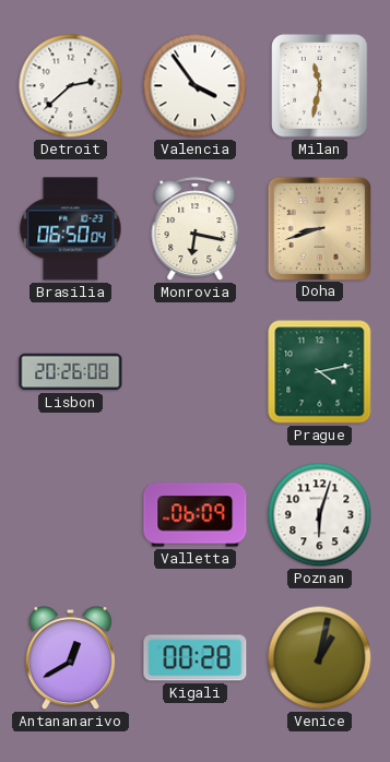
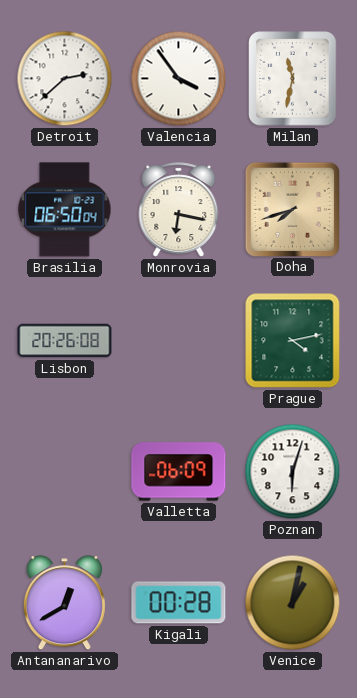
Doha: 8:42 -> 7:42
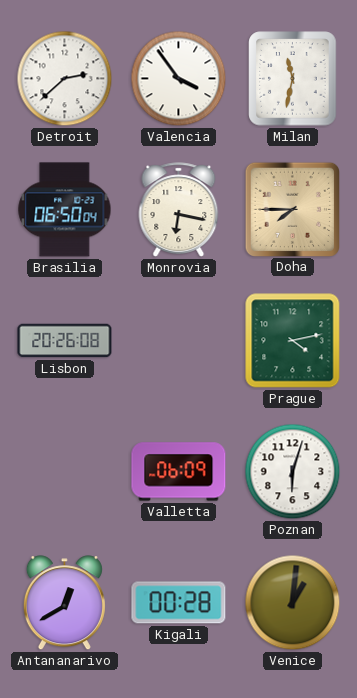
Doha: 7:42 -> 7:45
Venice: 1:02 -> 1:01
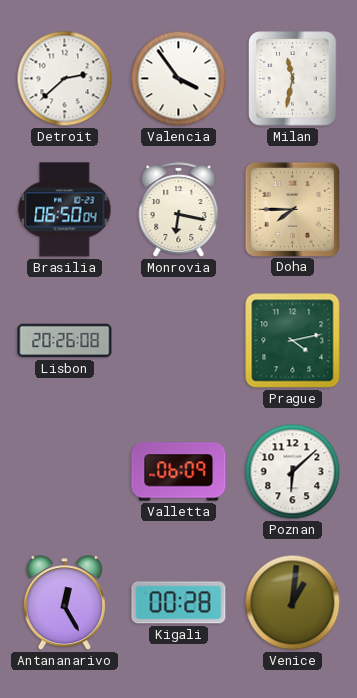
Poznan: 6:03 -> 6:08
Antananarivo: 12:40 -> 12:25
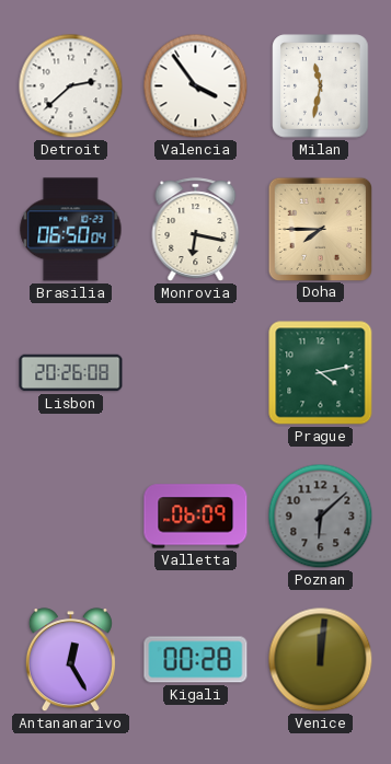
Poznan dial: white -> grey
Venice: 1:01 -> 12:01
